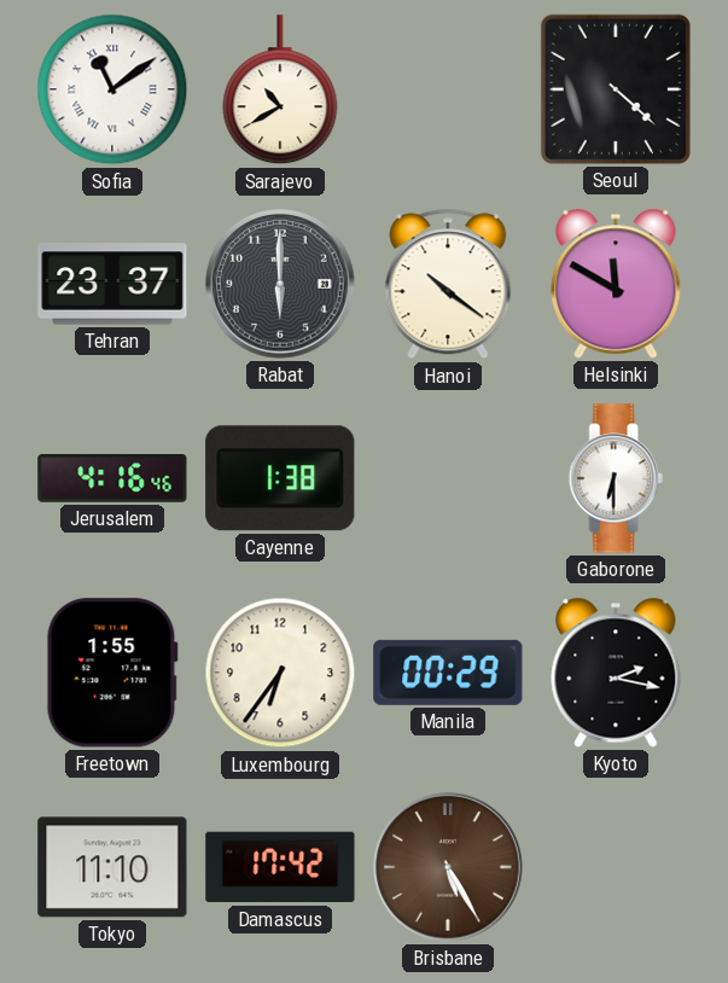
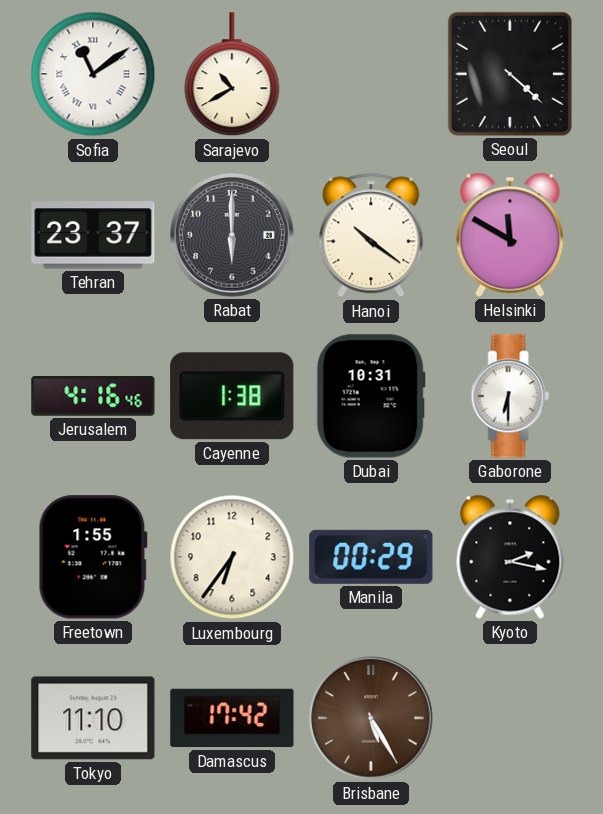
Dubai: none -> 10:31
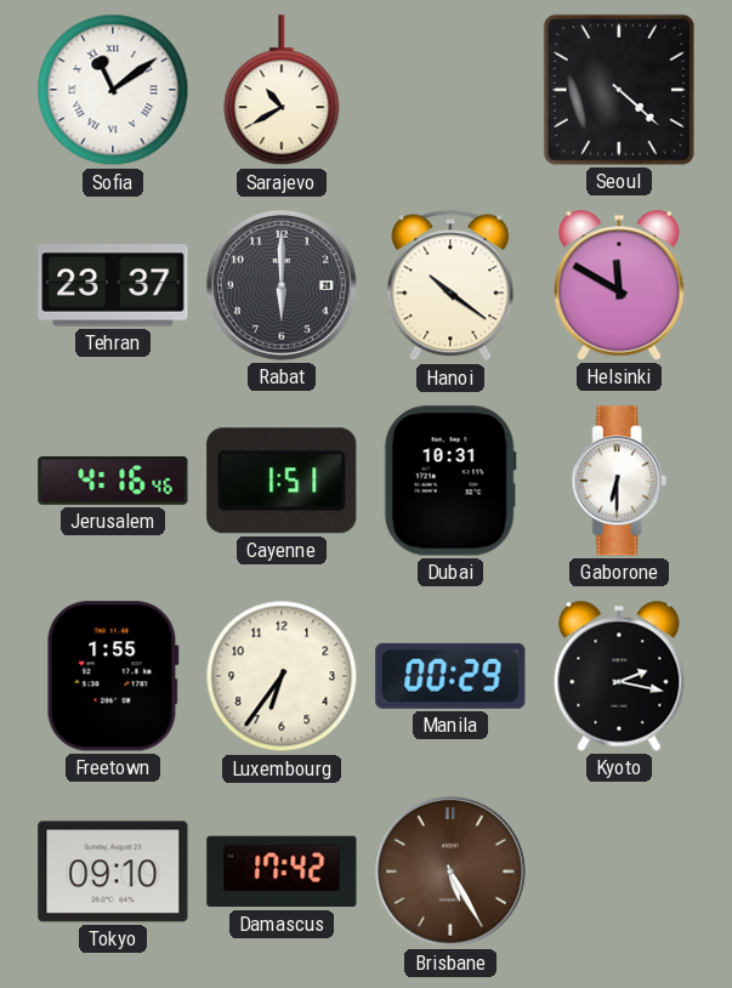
Cayenne: 1:38 -> 1:51
Tokyo: 11:10 -> 09:10
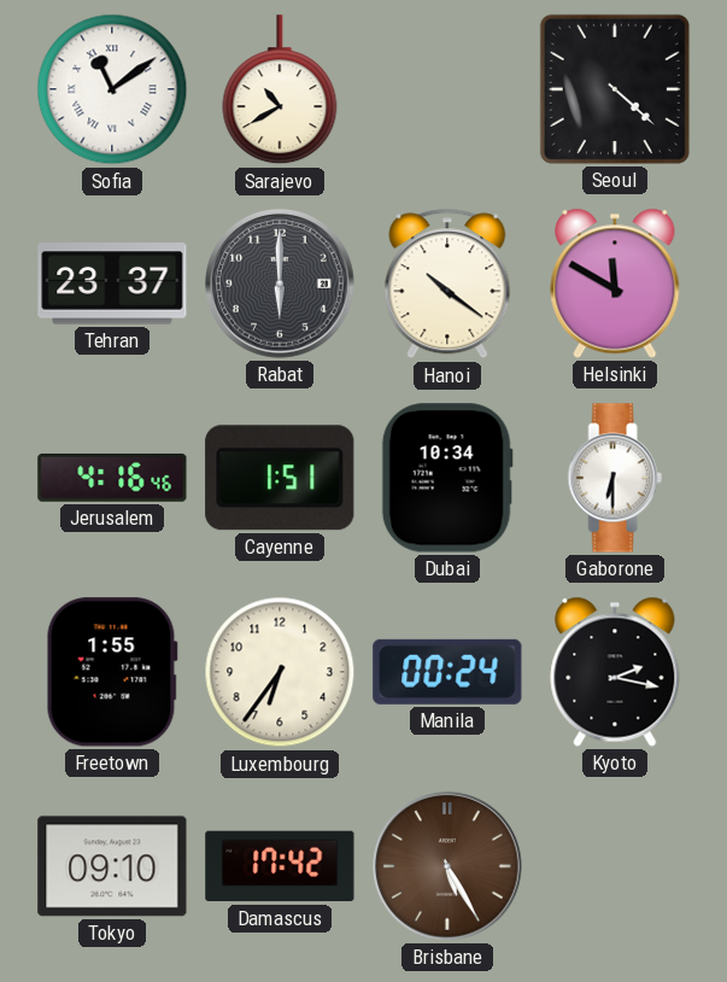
Dubai: 10:31 -> 10:34
Manila: 00:29 -> 00:24
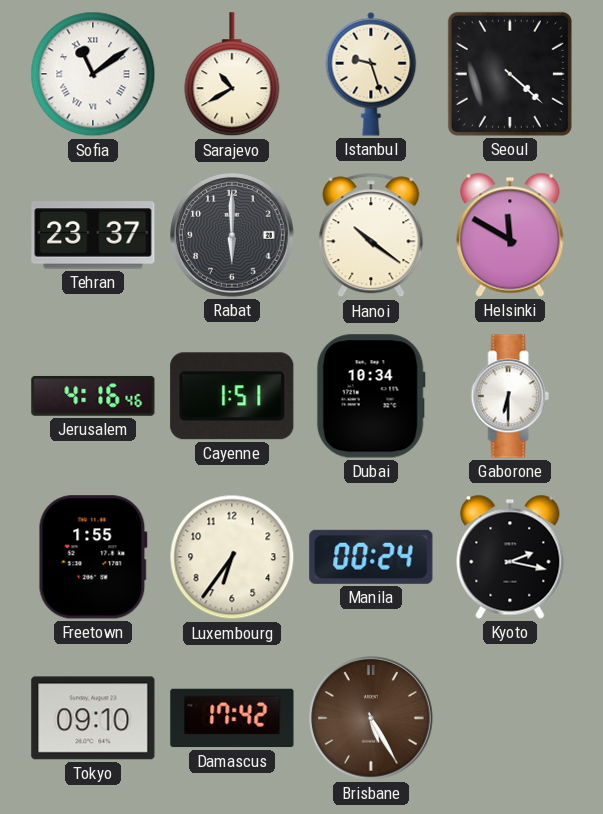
Istanbul: none -> 9:27
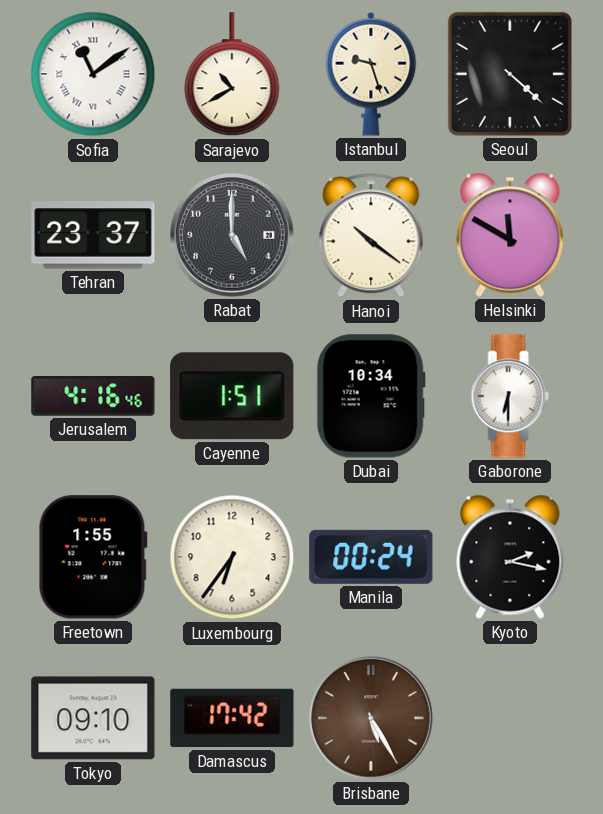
Rabat: 6:00 -> 5:00
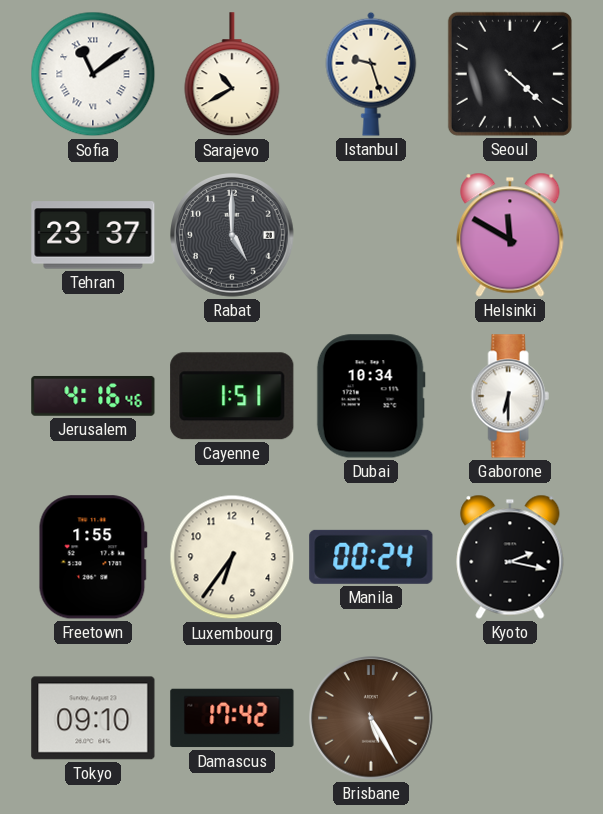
Hanoi: 10:21 -> none
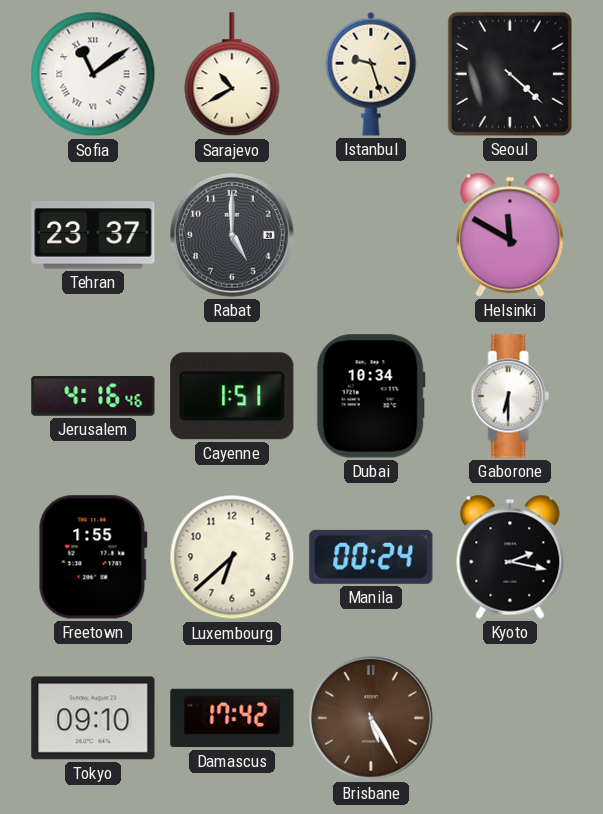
Luxembourg: 6:36 -> 6:38
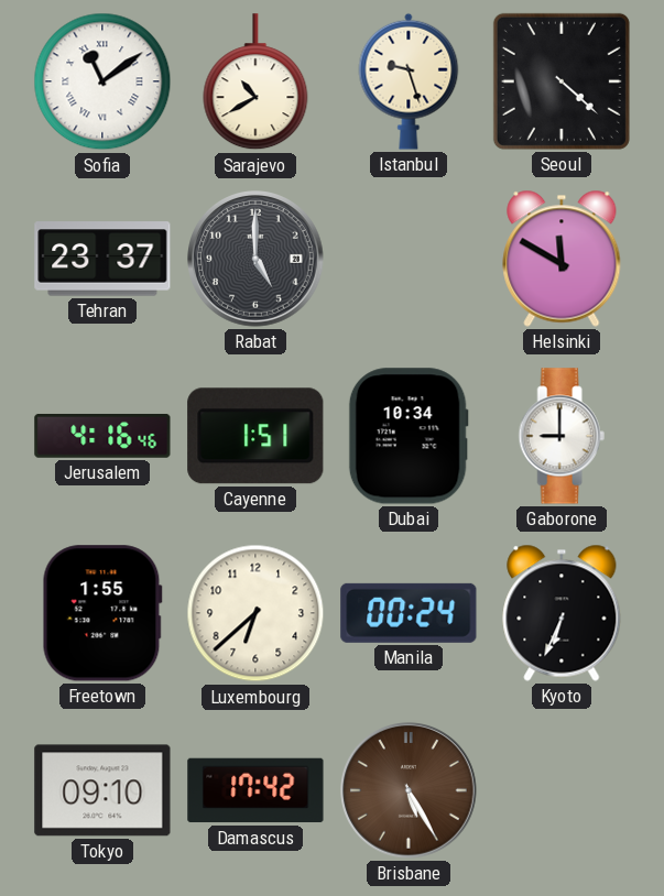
Gaborone: 6:30 -> 9:00
Kyoto: 2:17 -> 6:34
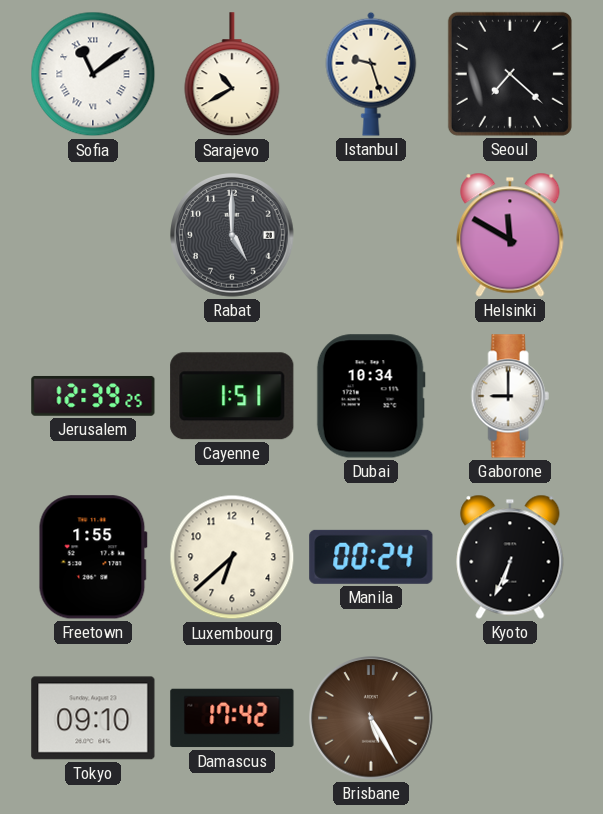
Seoul: 4:22 -> 7:22
Tehran: 23:37 -> none
Jerusalem: 4:16 -> 12:39
